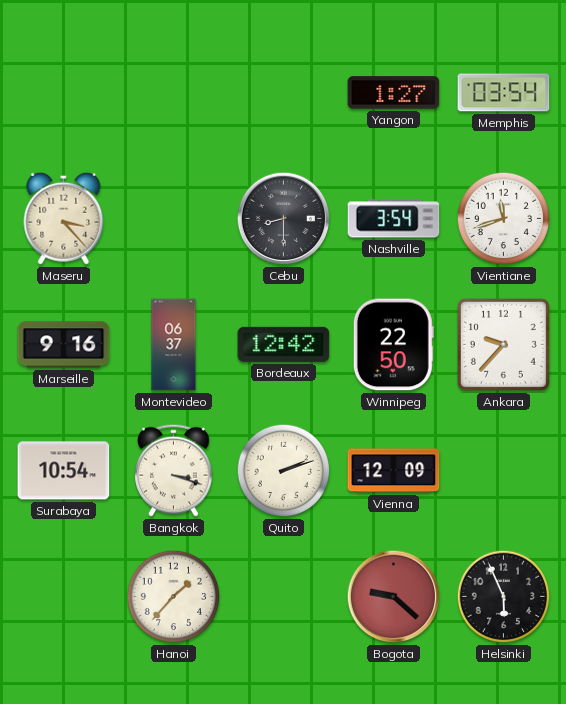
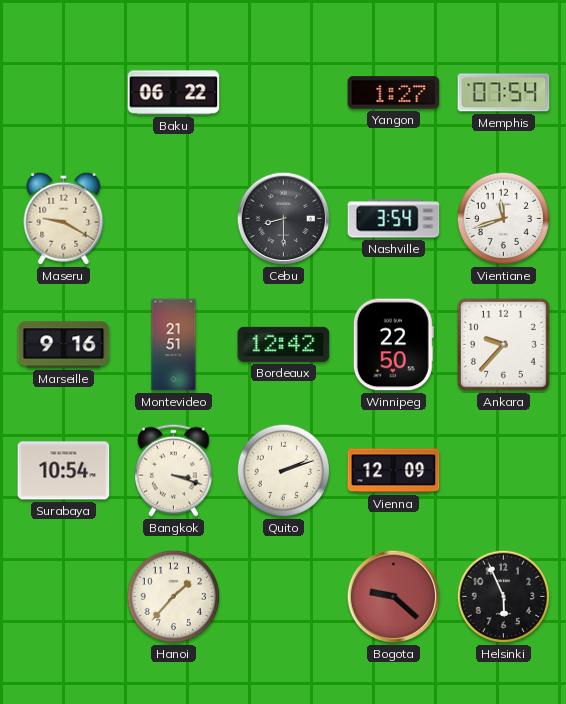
Baku: none -> 06:22
Memphis: 03:54 -> 07:54
Maseru: 3:23 -> 9:20
Montevideo: 06:37 -> 21:51
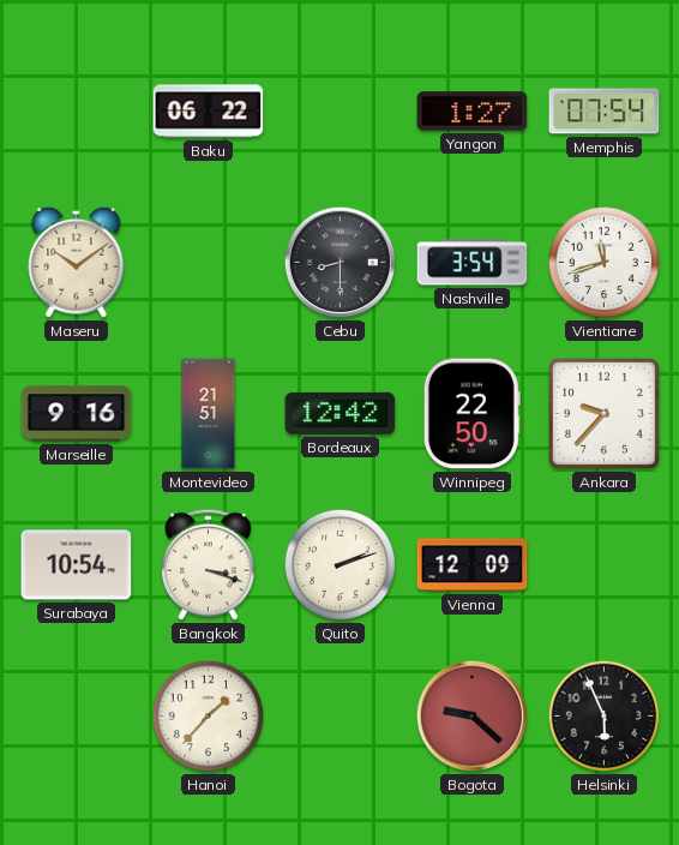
Maseru: 9:20 -> 10:09
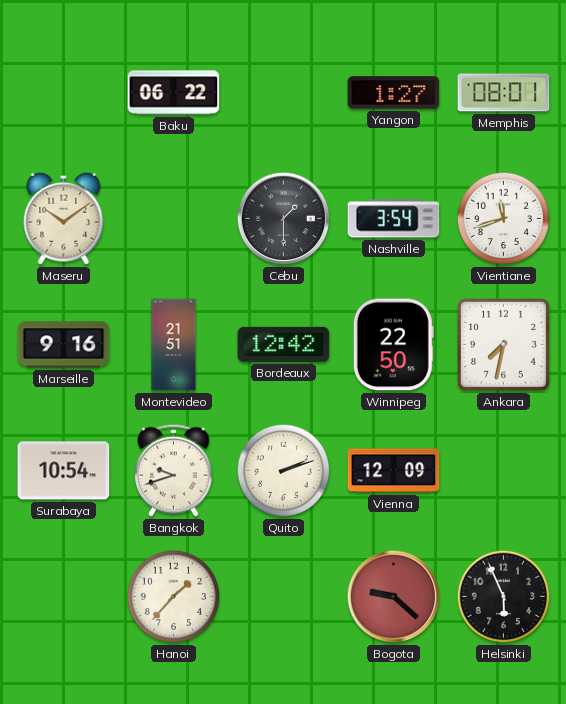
Memphis: 07:54 -> 08:01
Cebu: 8:30 -> 1:30
Ankara: 9:37 -> 7:32
Bangkok: 3:18 -> 9:42
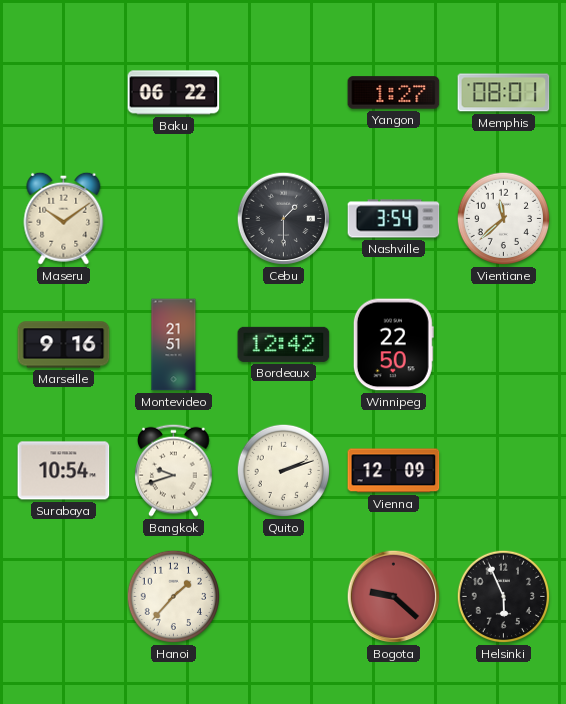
Vientiane: 11:42 -> 11:38
Ankara: 7:32 -> none
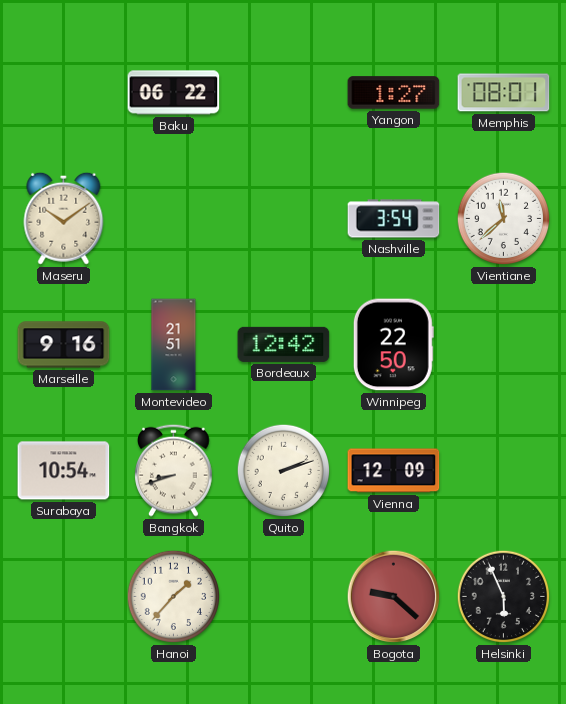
Cebu: 1:30 -> none
Bangkok: 9:42 -> 8:42
